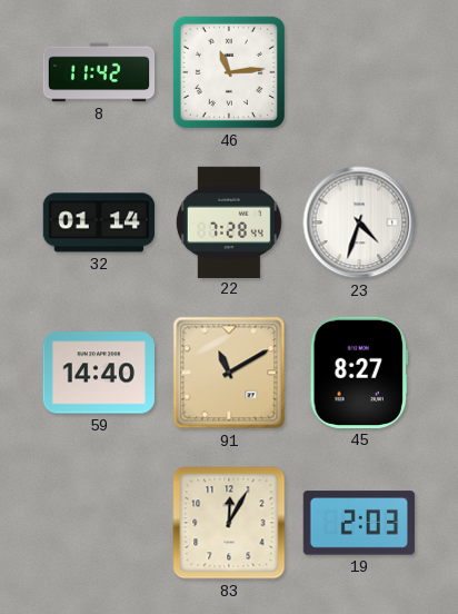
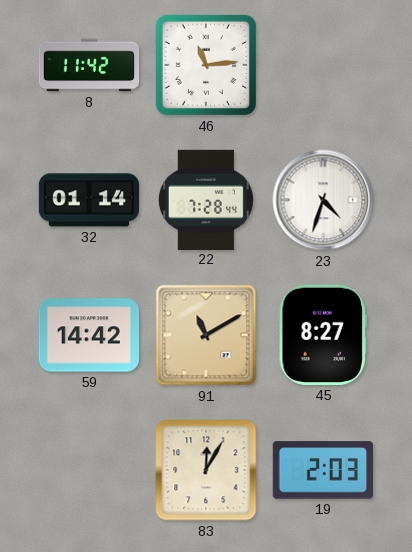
59: 14:40 -> 14:42
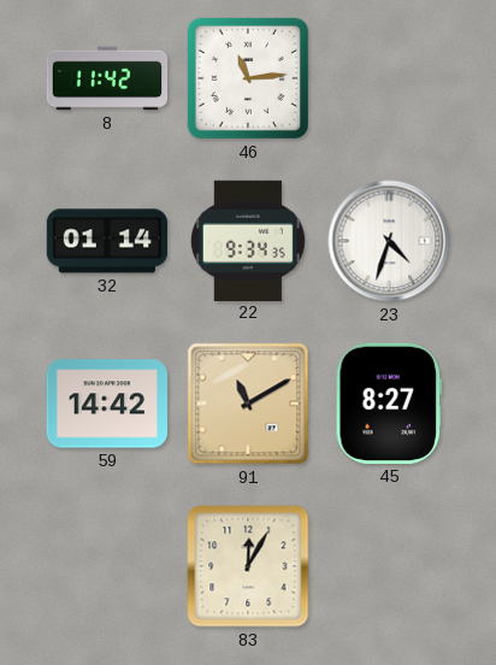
22: 7:28 -> 9:34
19: 2:03 -> none
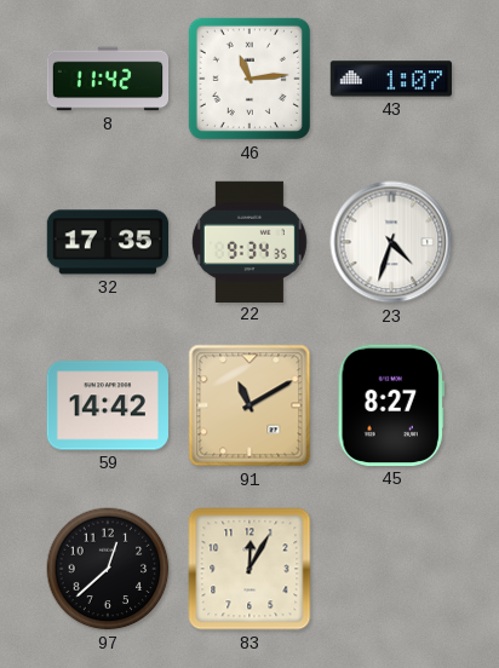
43: none -> 1:07
32: 01:14 -> 17:35
97: none -> 12:38
